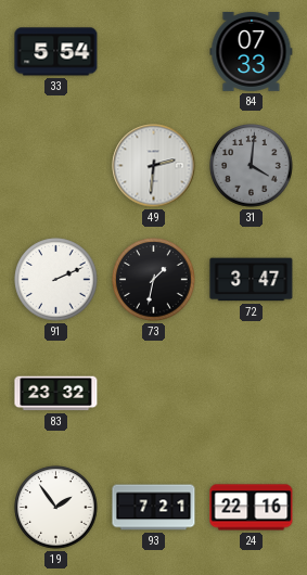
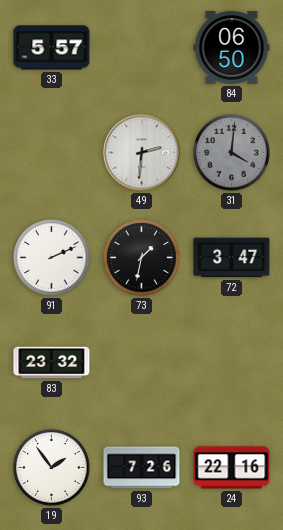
33: 5:54 -> 5:57
84: 07:33 -> 06:50
93: 7:21 -> 7:26
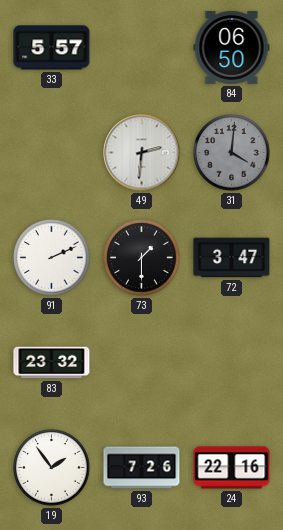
73: 1:32 -> 1:30
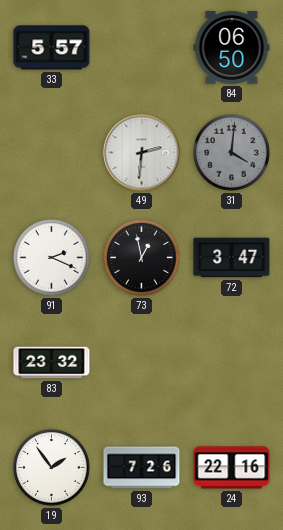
91: 2:11 -> 2:19
73: 1:30 -> 12:58
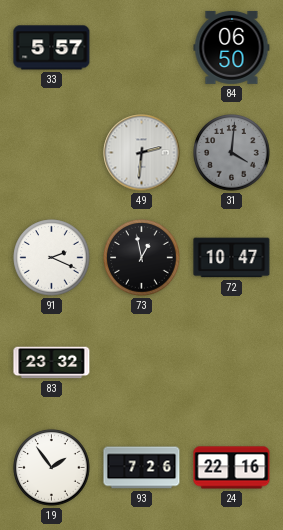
72: 3:47 -> 10:47
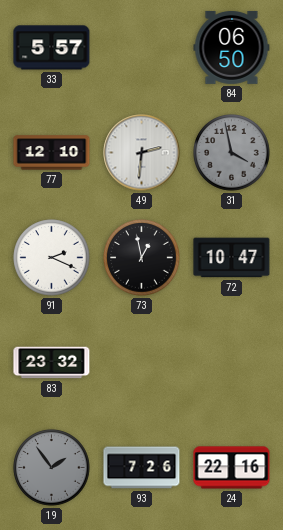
77: none -> 12:10
31: 4:01 -> 3:58
19 dial: white -> grey
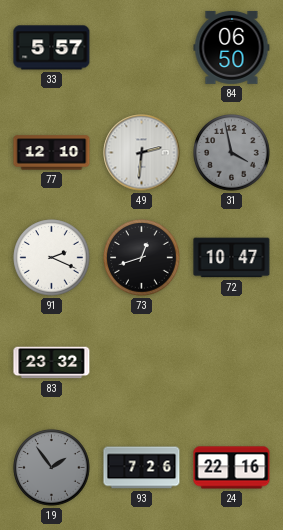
73: 12:58 -> 12:42
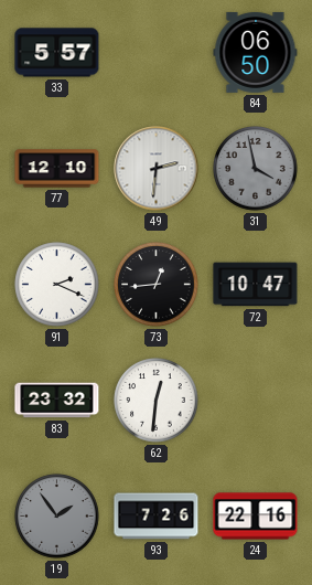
73: 12:42 -> 12:44
62: none -> 12:31
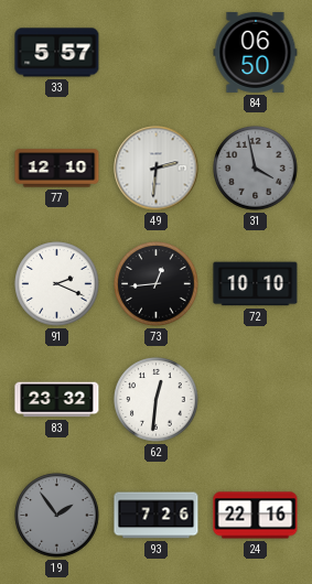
72: 10:47 -> 10:10
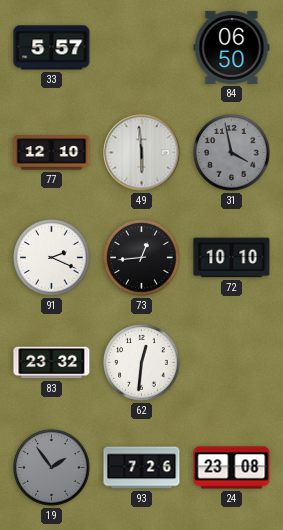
49: 2:31 -> 5:59
24: 22:16 -> 23:08
